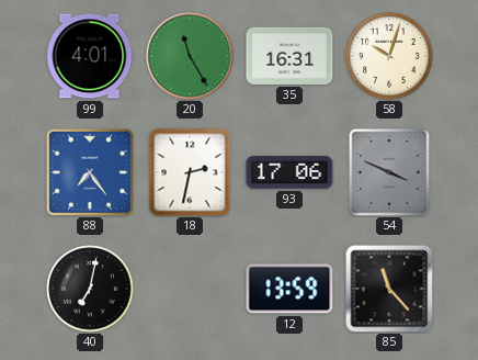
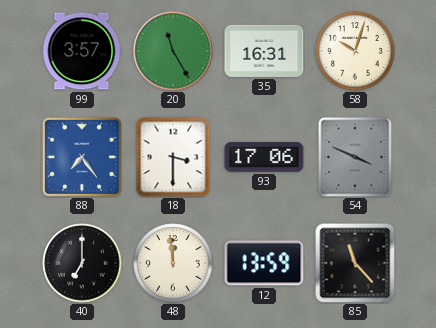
99: 4:01 -> 3:57
18: 2:32 -> 3:30
40: 7:02 -> 7:00
48: none -> 11:59
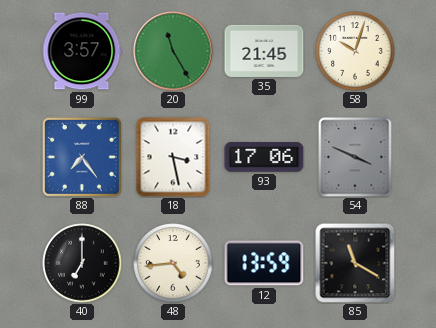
35: 16:31 -> 21:45
18: 3:30 -> 3:28
48: 11:59 -> 4:44
85: 11:23 -> 11:20
